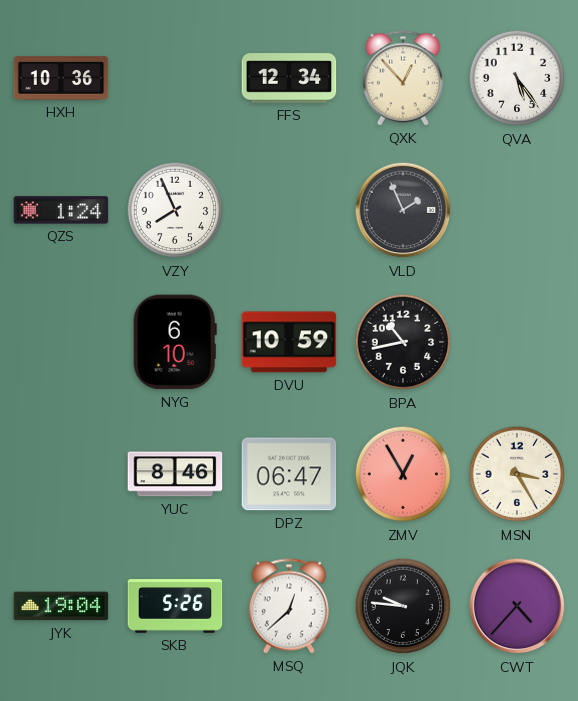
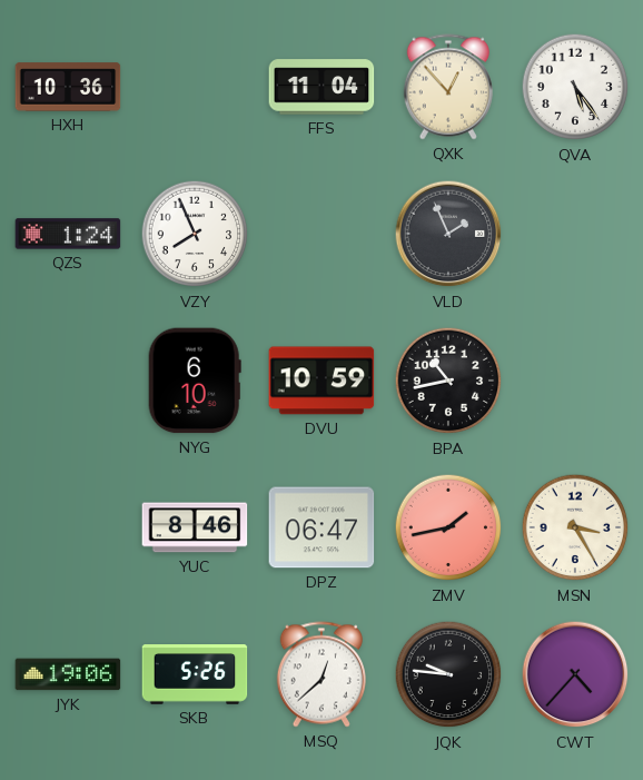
FFS: 12:34 -> 11:04
ZMV: 12:55 -> 1:43
JYK: 19:04 -> 19:06
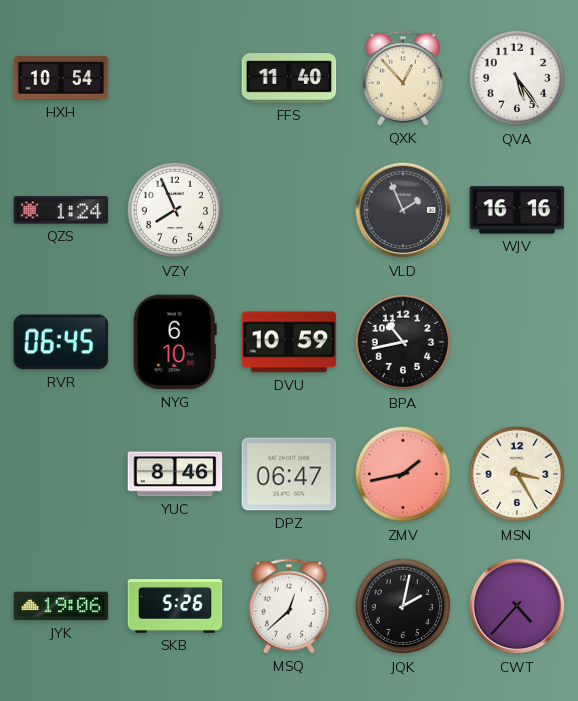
HXH: 10:36 -> 10:54
FFS: 11:04 -> 11:40
WJV: none -> 16:16
RVR: none -> 06:45
JQK: 9:46 -> 2:02
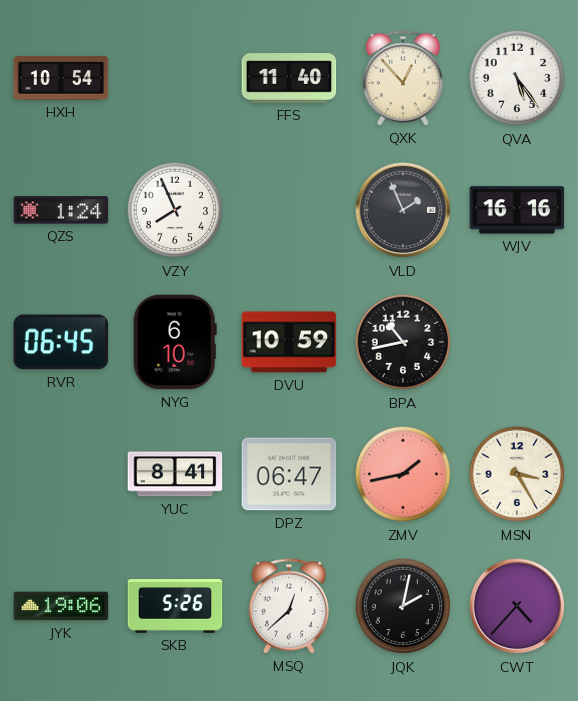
YUC: 8:46 -> 8:41
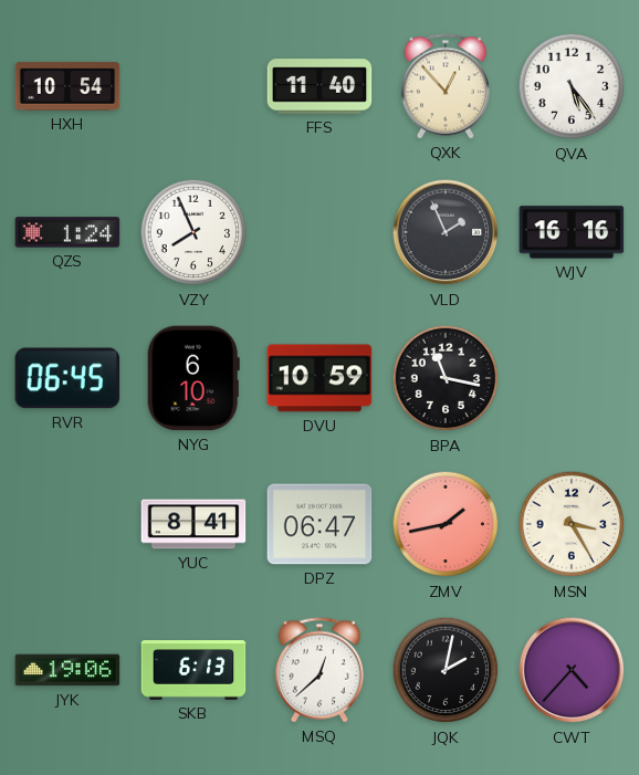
BPA: 10:43 -> 11:17
SKB: 5:26 -> 6:13
